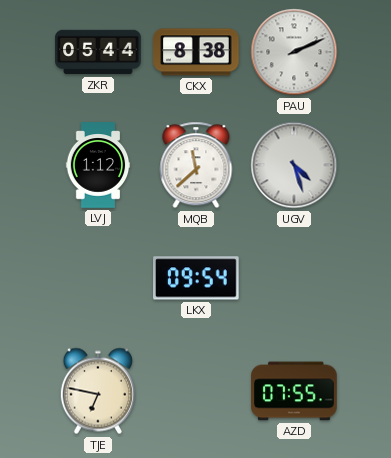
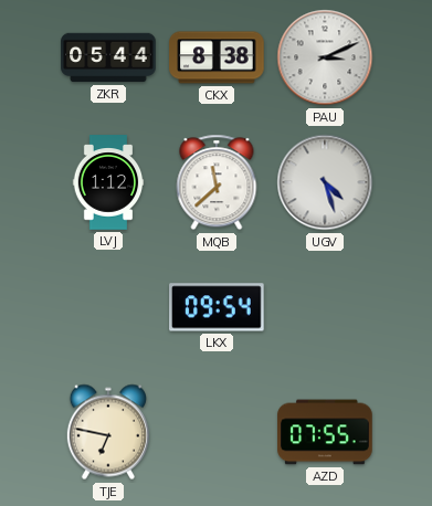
PAU: 2:11 -> 3:11
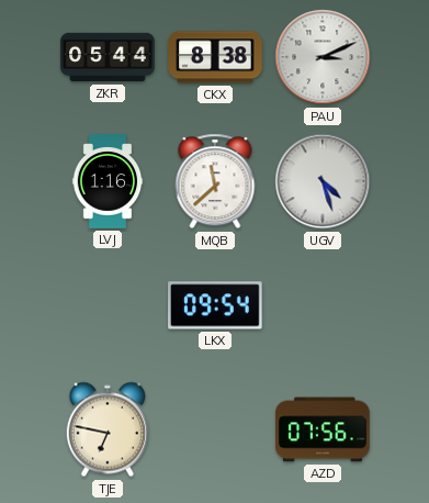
LVJ: 1:12 -> 1:16
AZD: 07:55 -> 07:56
